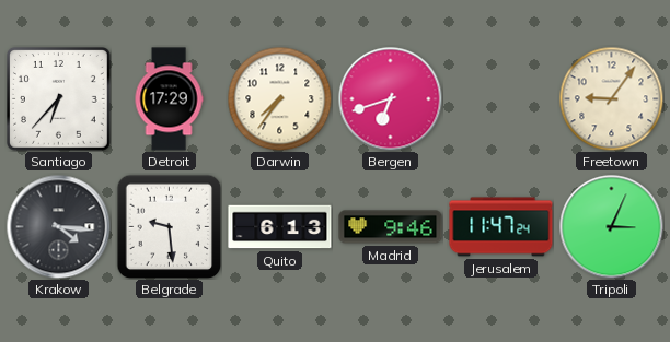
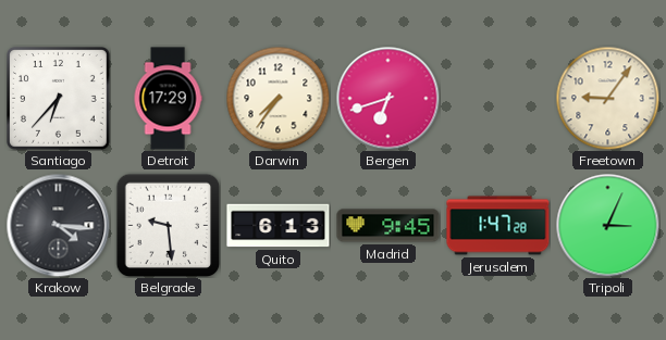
Madrid: 9:46 -> 9:45
Jerusalem: 11:47 -> 1:47
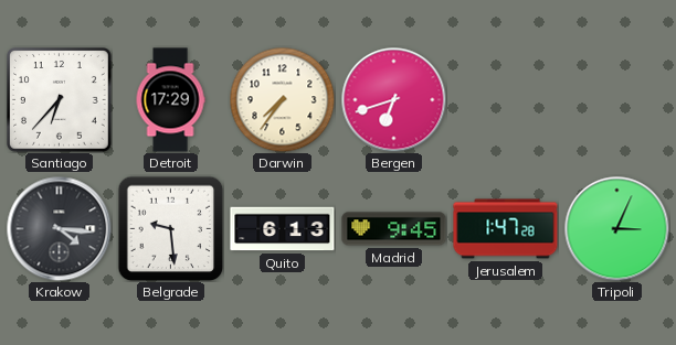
Freetown: 9:06 -> none
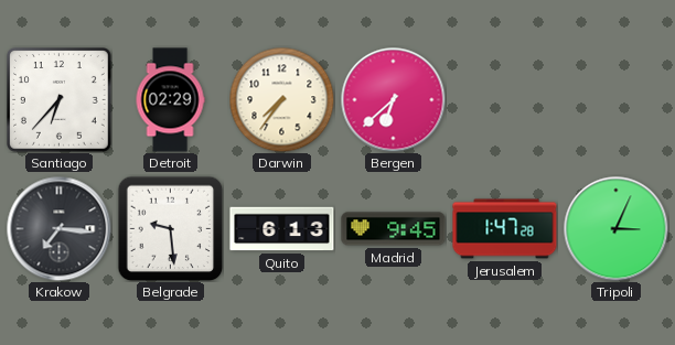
Detroit: 17:29 -> 02:29
Bergen: 6:42 -> 6:38
Krakow: 4:16 -> 7:16
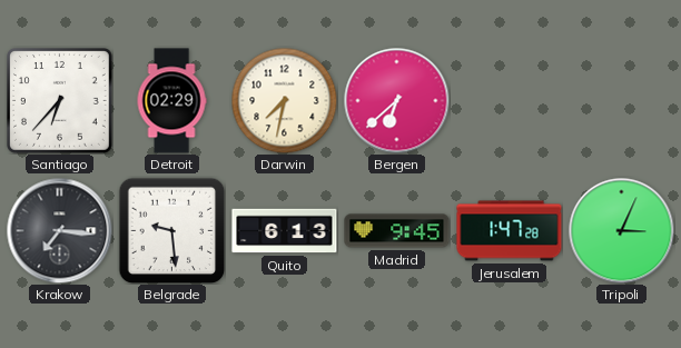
Darwin: 7:36 -> 7:32
